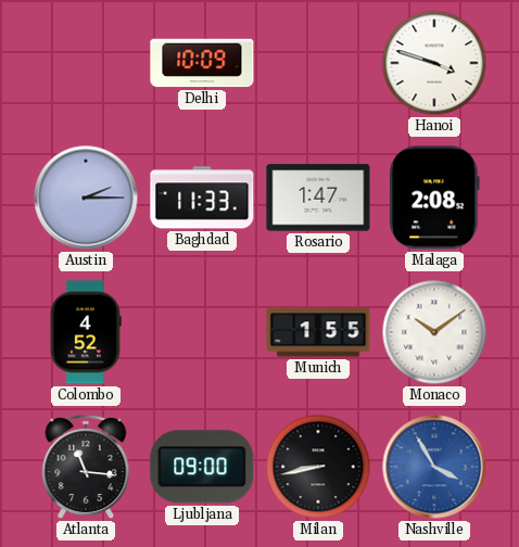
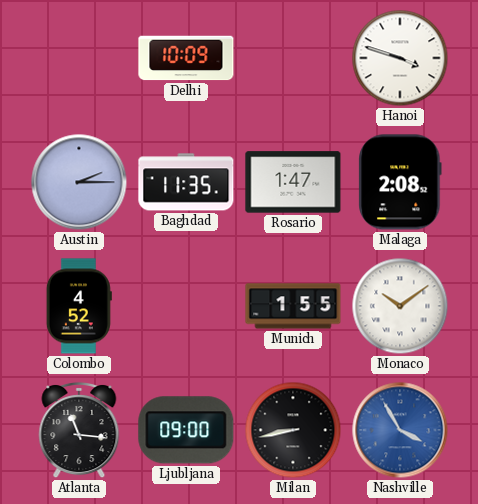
Baghdad: 11:33 -> 11:35
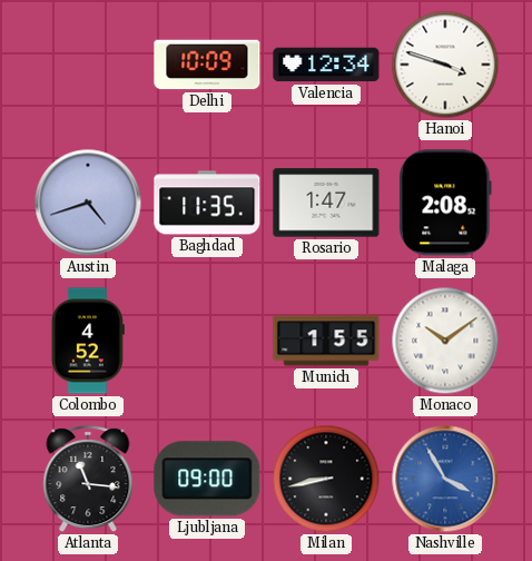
Valencia: none -> 12:34
Austin: 2:15 -> 4:42
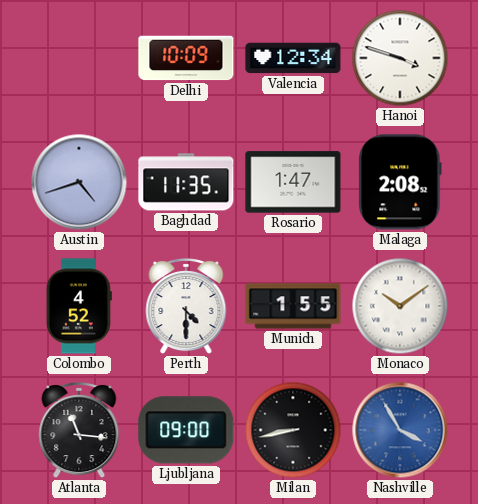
Perth: none -> 4:30
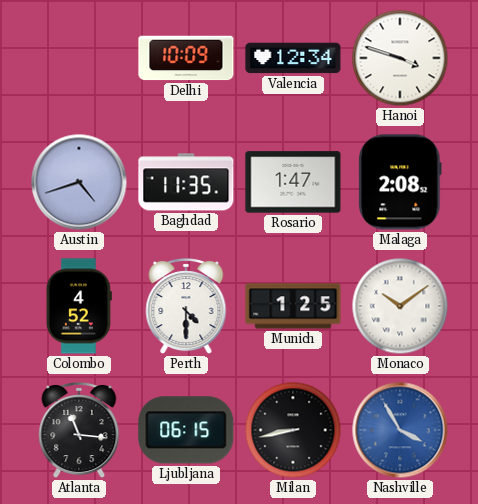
Munich: 1:55 -> 1:25
Ljubljana: 09:00 -> 06:15
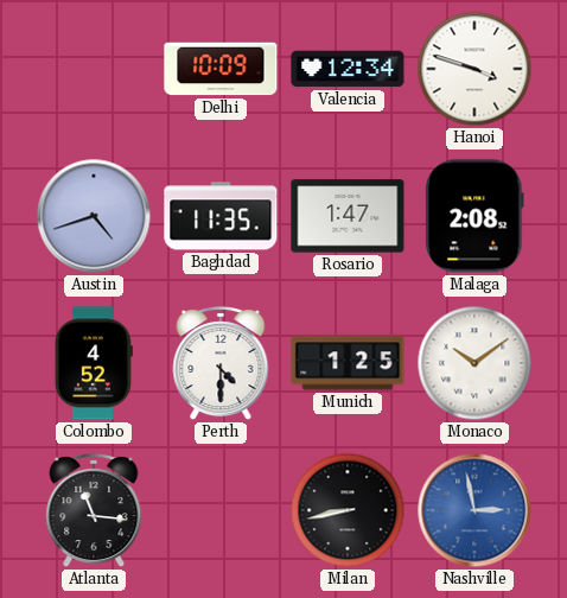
Ljubljana: 06:15 -> none
Nashville: 3:55 -> 2:58
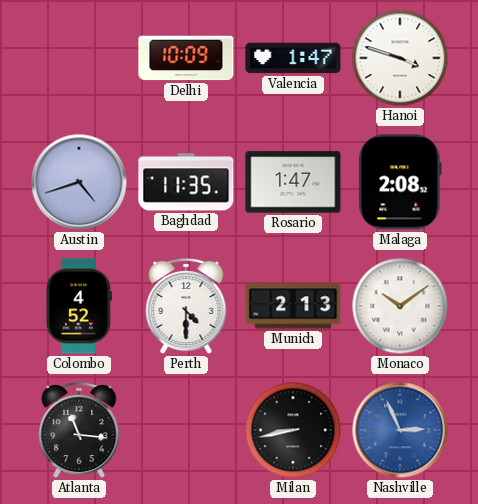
Valencia: 12:34 -> 1:47
Munich: 1:25 -> 2:13
Nashville: 2:58 -> 2:56
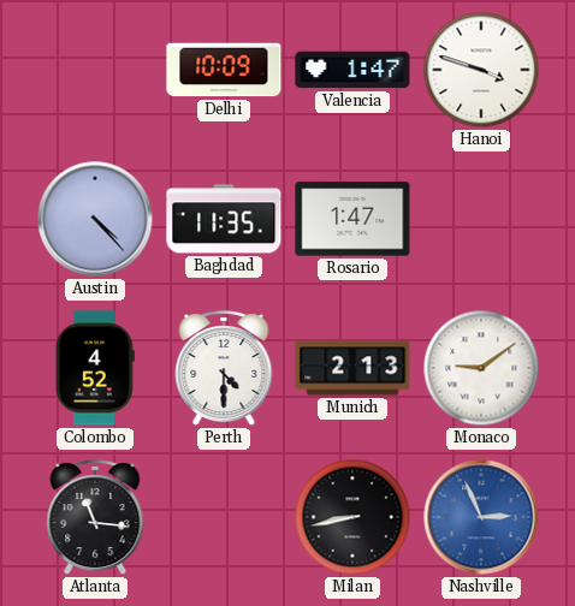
Austin: 4:42 -> 4:23
Malaga: 2:08 -> none
Monaco: 10:09 -> 9:09
